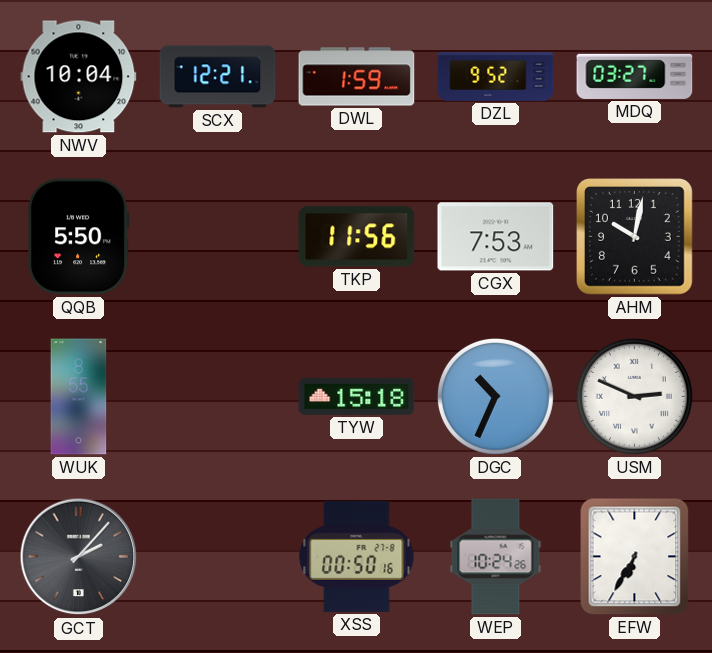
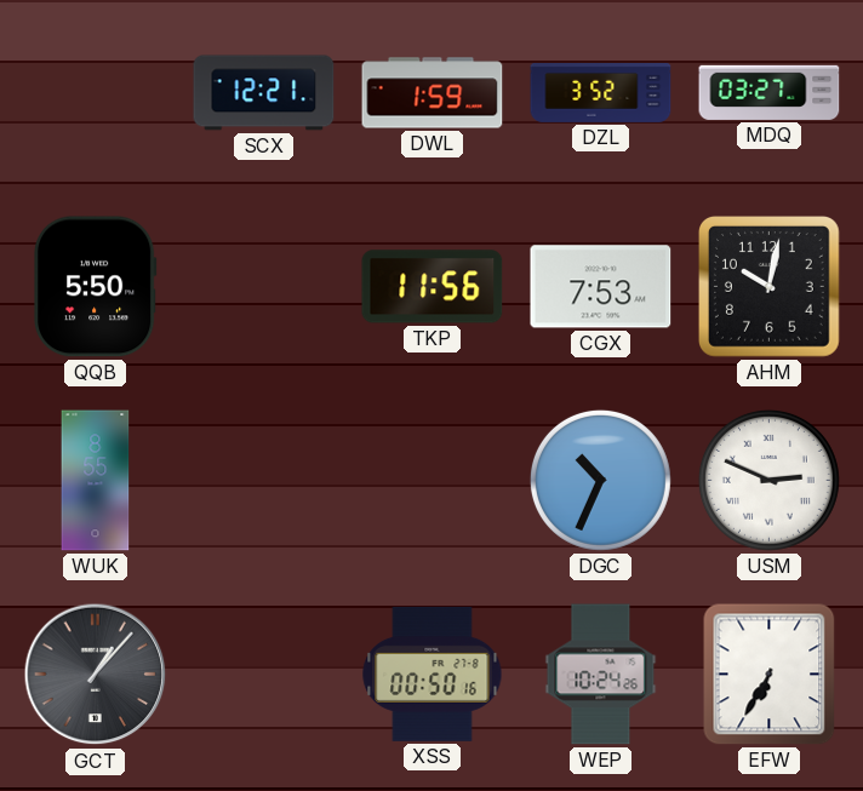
NWV: 10:04 -> none
DZL: 9:52 -> 3:52
TYW: 15:18 -> none
GCT: 2:07 -> 1:07
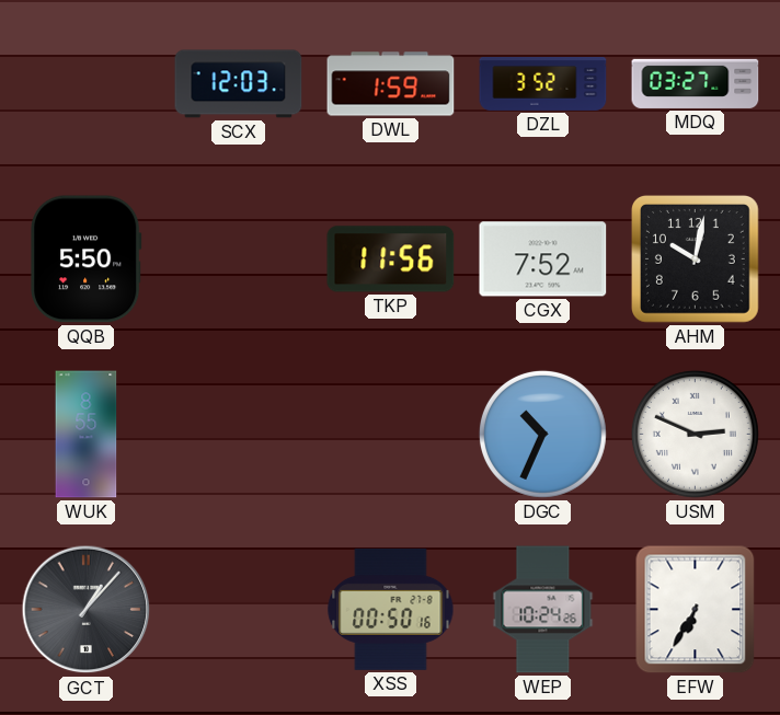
SCX: 12:21 -> 12:03
CGX: 7:53 -> 7:52
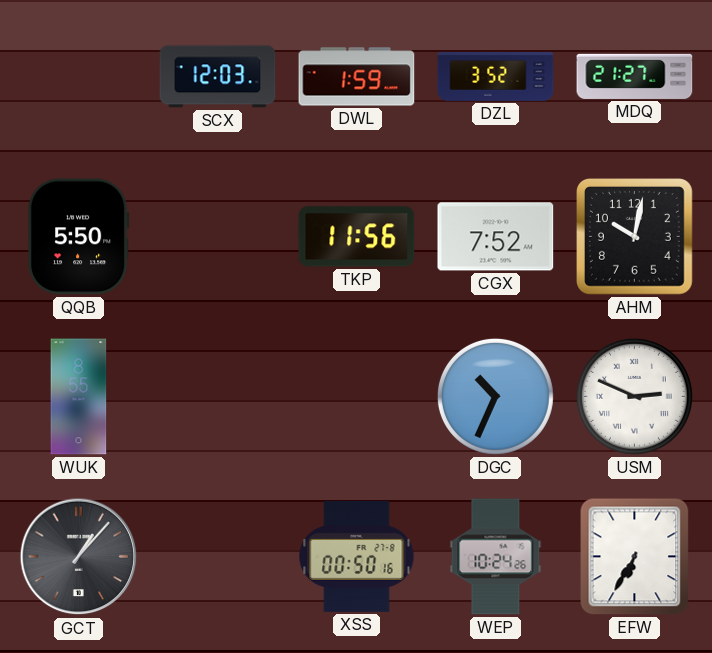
MDQ: 03:27 -> 21:27
